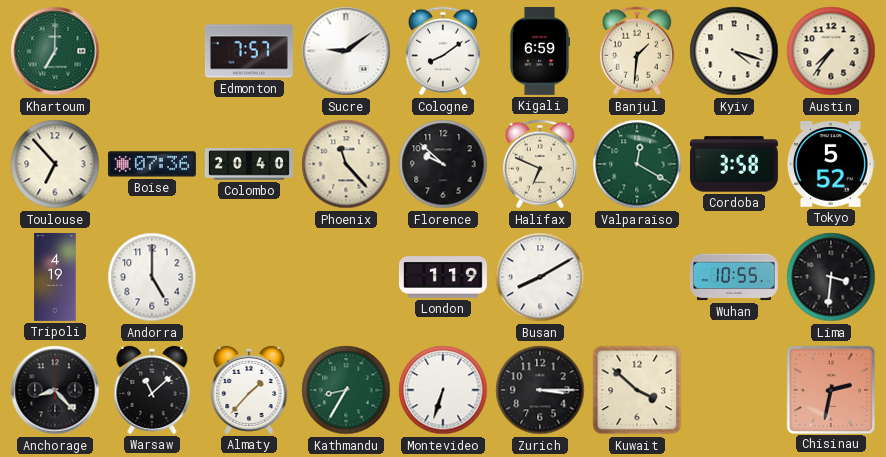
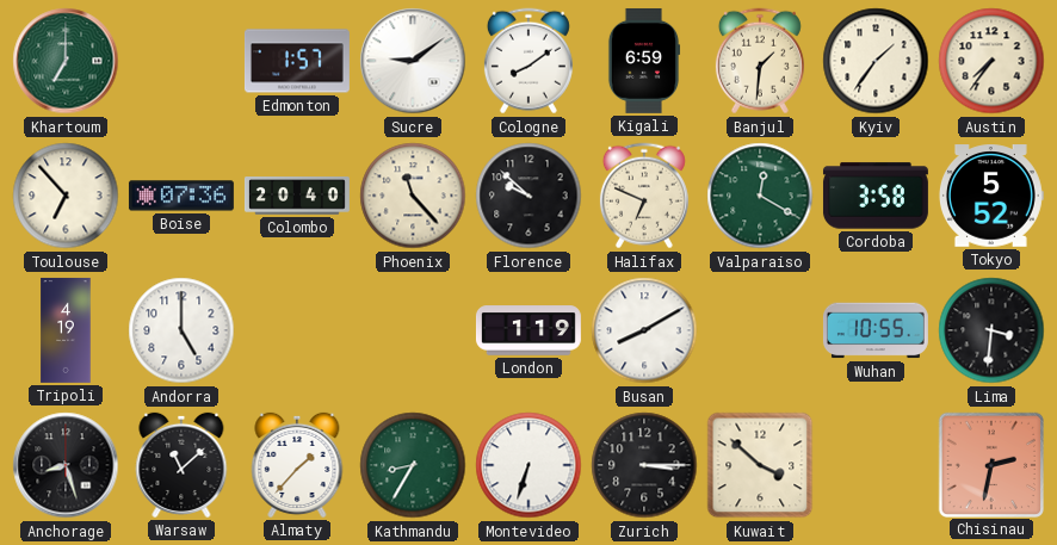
Edmonton: 7:57 -> 1:57
Kyiv: 4:18 -> 1:36
Anchorage: 8:23 -> 8:27
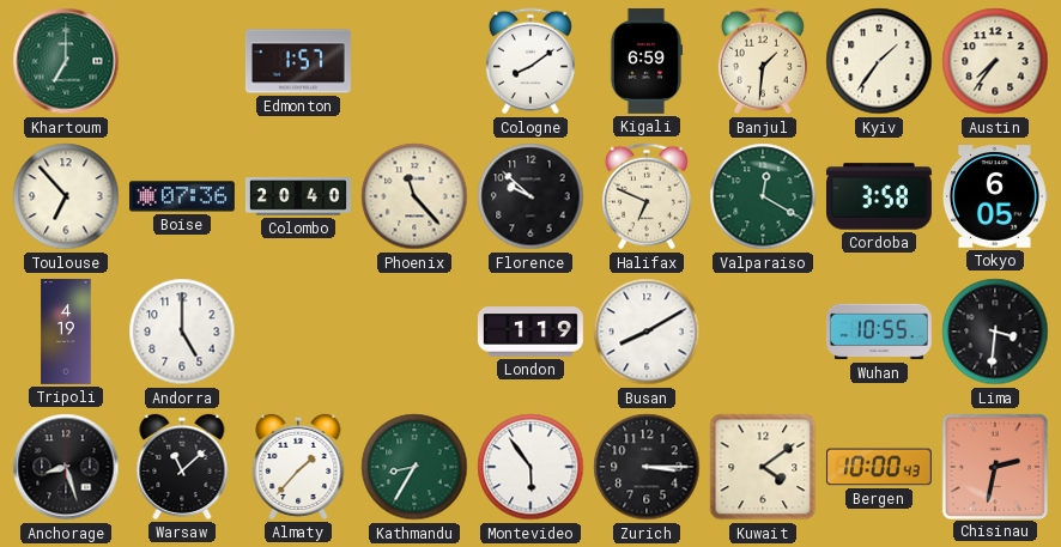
Sucre: 9:09 -> none
Tokyo: 5:52 -> 6:05
Montevideo: 6:33 -> 5:54
Kuwait: 3:52 -> 4:09
Bergen: none -> 10:00
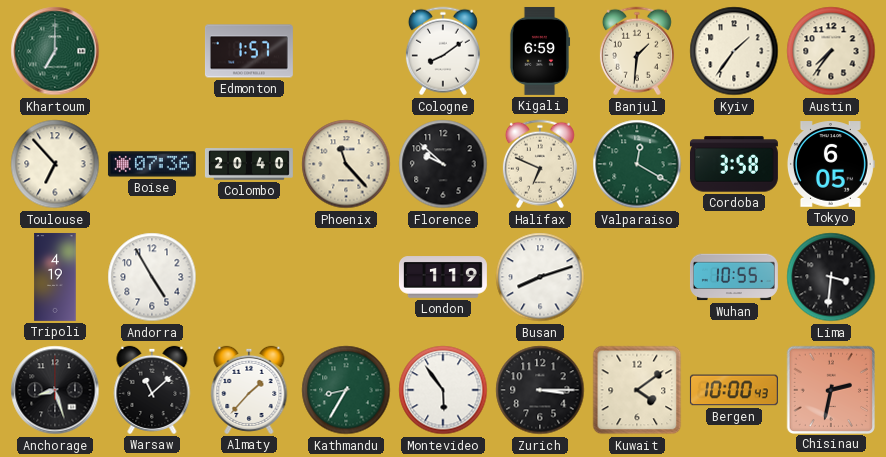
Andorra: 5:00 -> 4:55
Busan: 8:10 -> 8:12
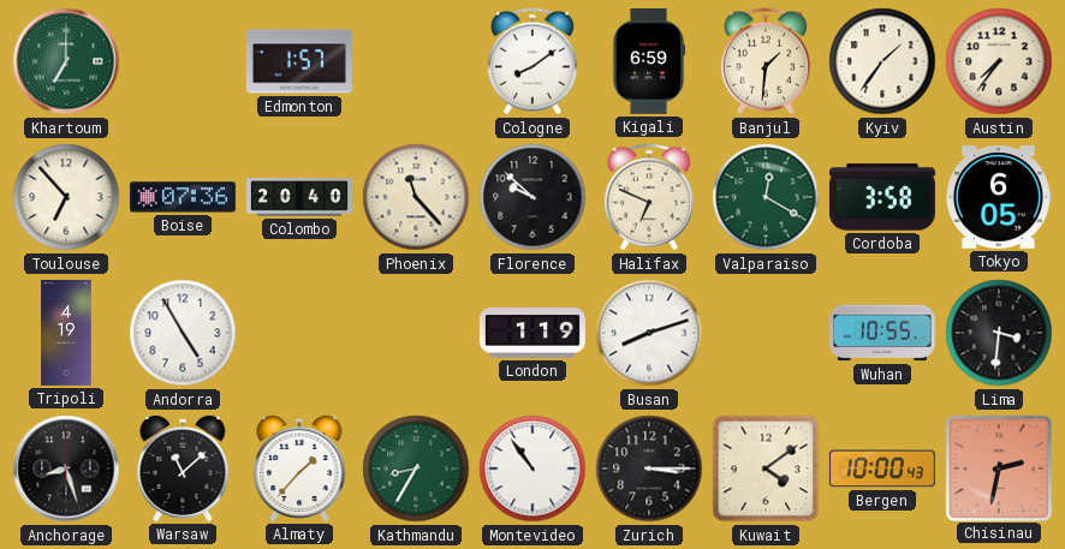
Montevideo: 5:54 -> 10:54
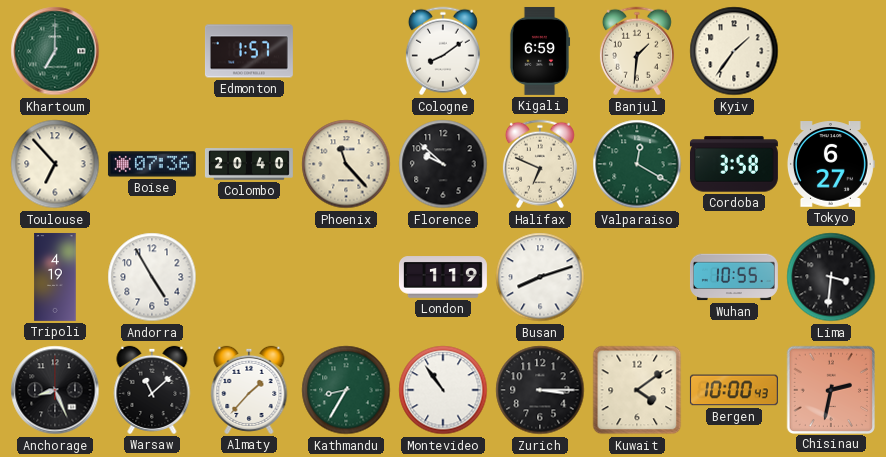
Austin: 7:36 -> none
Tokyo: 6:05 -> 6:27
Anchorage: 8:27 -> 8:26
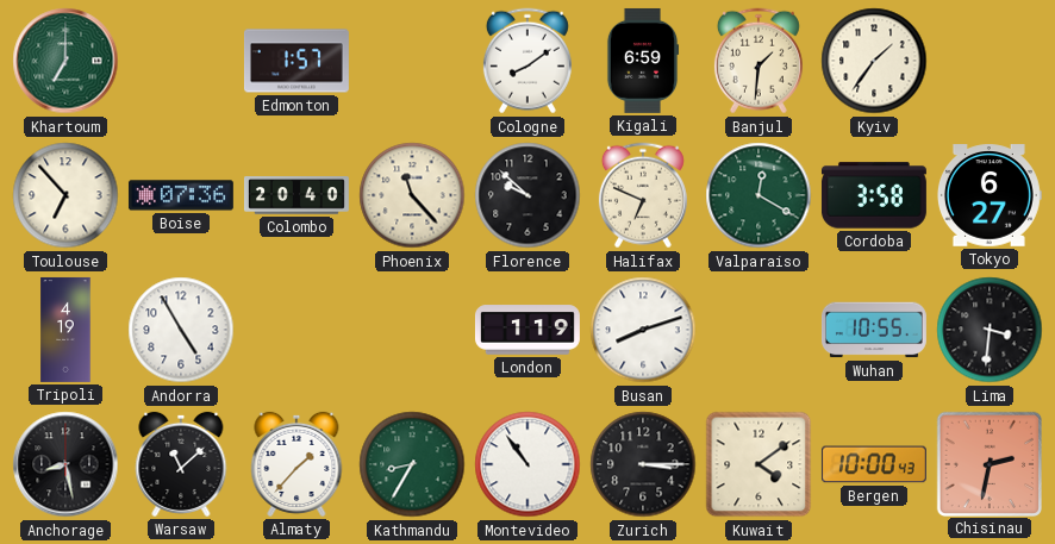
Anchorage: 8:26 -> 8:28
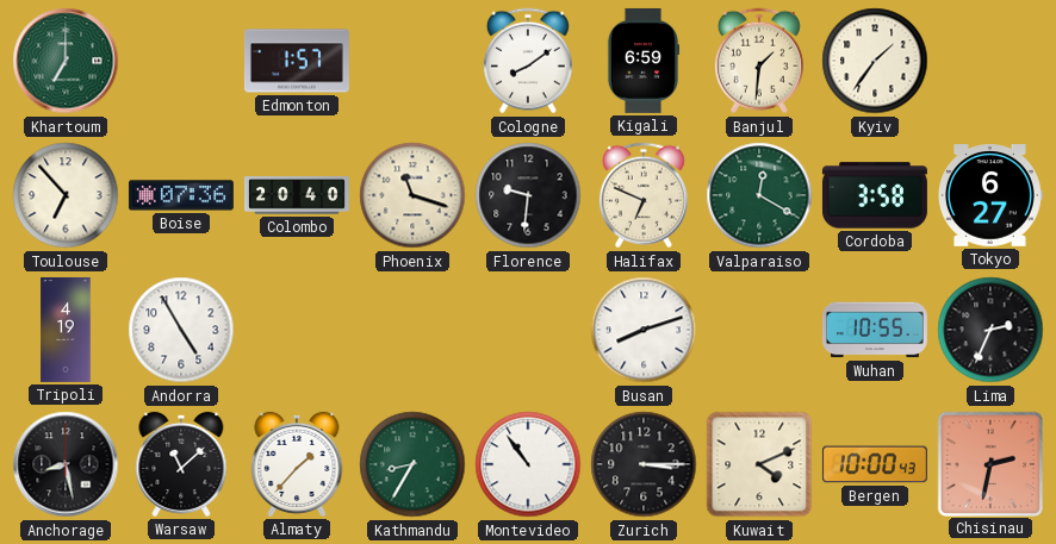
Phoenix: 11:23 -> 11:18
Florence: 9:52 -> 9:31
London: 1:19 -> none
Lima: 3:31 -> 2:34
Kuwait: 4:09 -> 4:11
